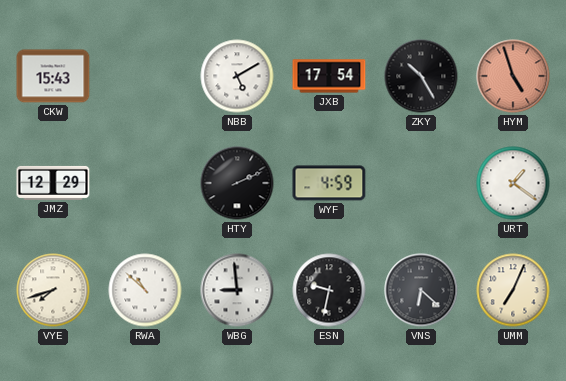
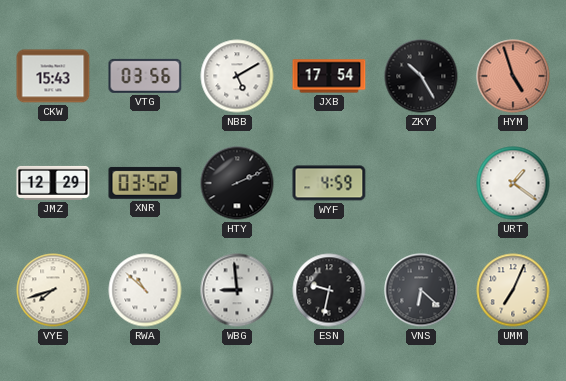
VTG: none -> 03:56
XNR: none -> 03:52
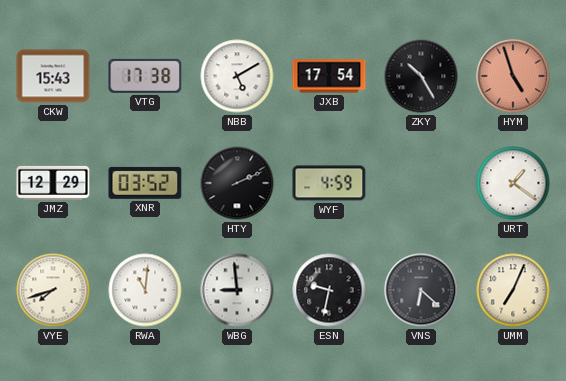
VTG: 03:56 -> 17:38
RWA: 10:52 -> 11:01
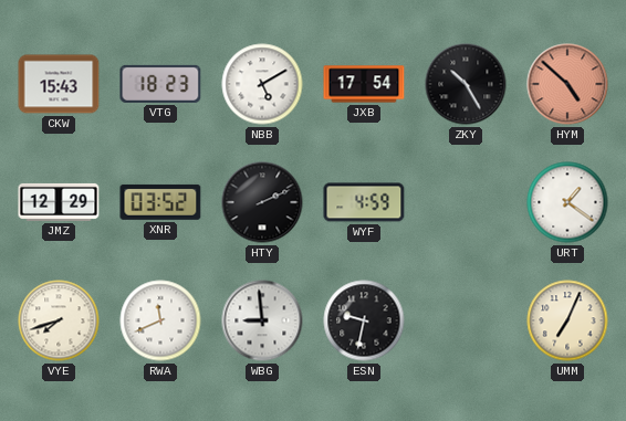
VTG: 17:38 -> 18:23
HYM: 4:57 -> 4:52
RWA: 11:01 -> 11:41
VNS: 6:22 -> none
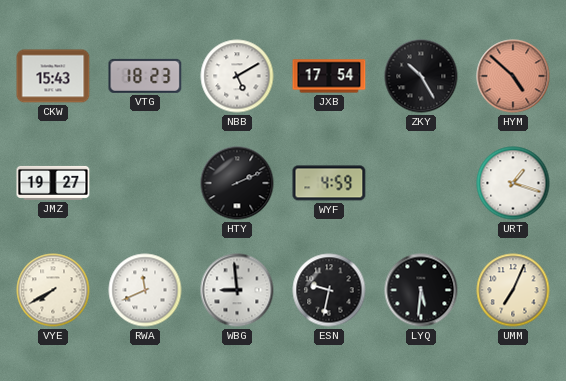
JMZ: 12:29 -> 19:27
XNR: 03:52 -> none
URT: 1:21 -> 1:18
VYE: 7:42 -> 7:40
LYQ: none -> 5:31
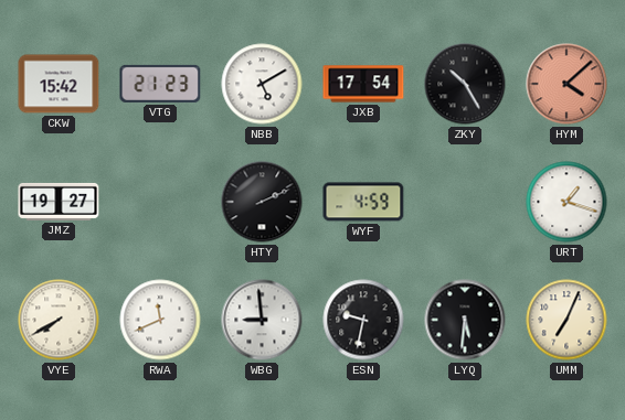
CKW: 15:43 -> 15:42
VTG: 18:23 -> 21:23
HYM: 4:52 -> 4:08
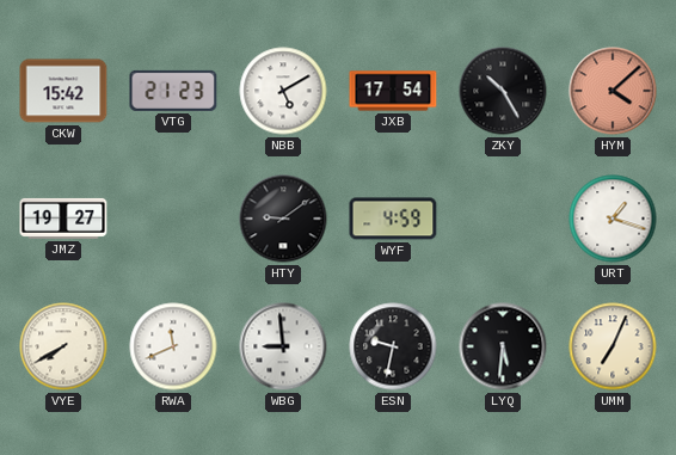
HTY: 2:11 -> 9:09
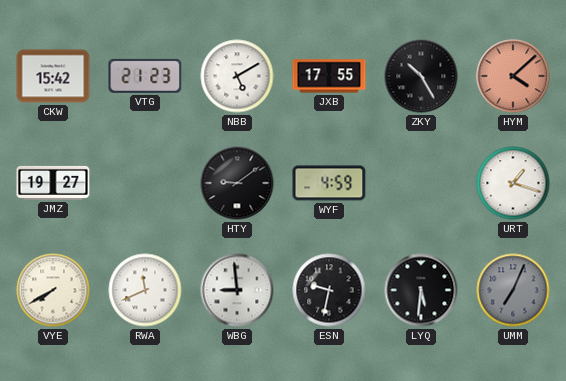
JXB: 17:54 -> 17:55
UMM dial: cream -> grey
